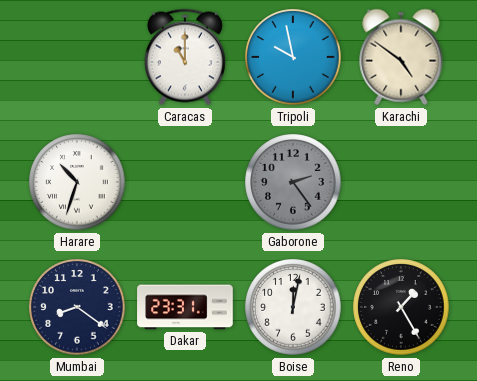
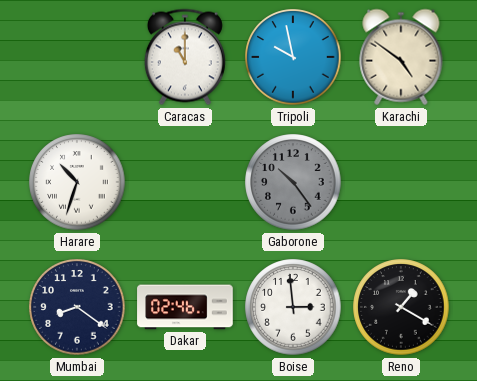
Gaborone: 2:24 -> 10:24
Dakar: 23:31 -> 02:46
Boise: 12:02 -> 2:59
Reno: 1:25 -> 1:20
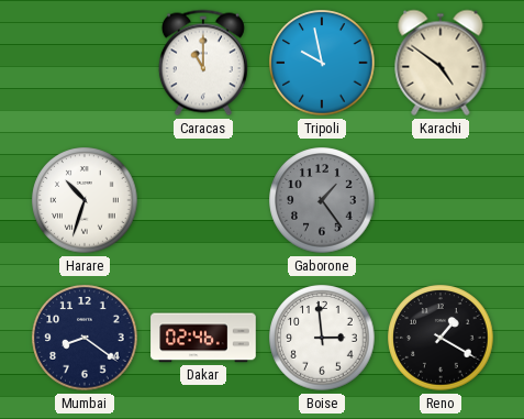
Gaborone: 10:24 -> 1:24
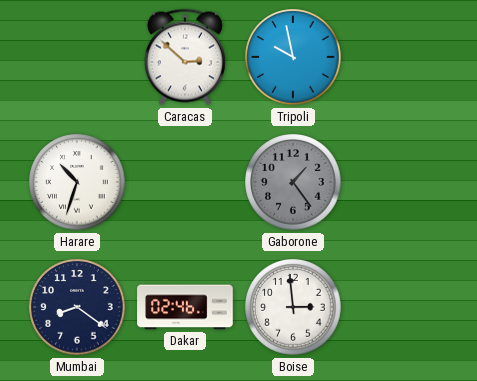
Caracas: 11:00 -> 2:52
Karachi: 4:51 -> none
Reno: 1:20 -> none
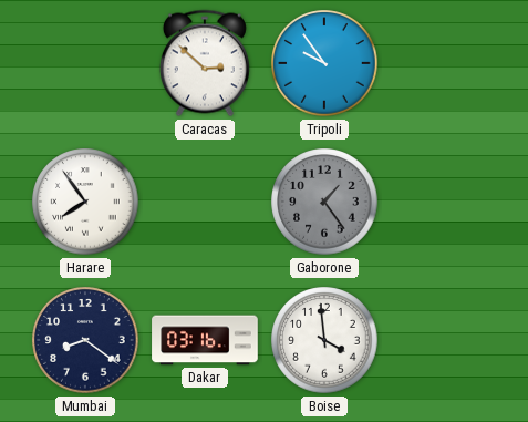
Tripoli: 9:58 -> 9:54
Harare: 10:33 -> 7:54
Dakar: 02:46 -> 03:16
Boise: 2:59 -> 3:59
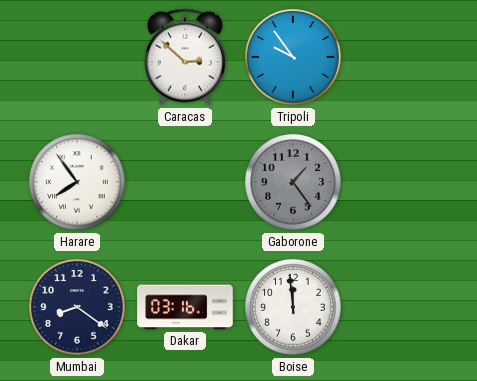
Boise: 3:59 -> 11:59
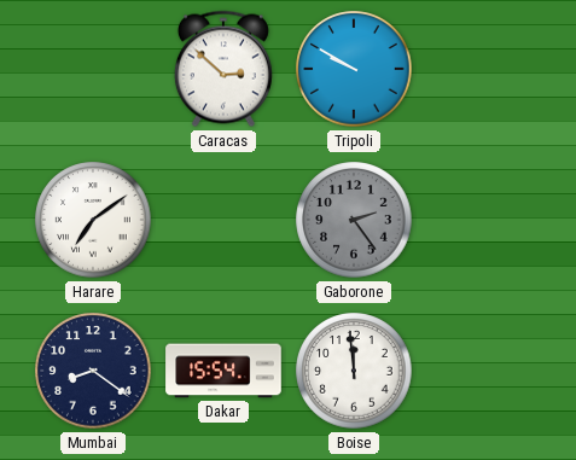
Tripoli: 9:54 -> 9:50
Harare: 7:54 -> 7:09
Gaborone: 1:24 -> 2:24
Dakar: 03:16 -> 15:54
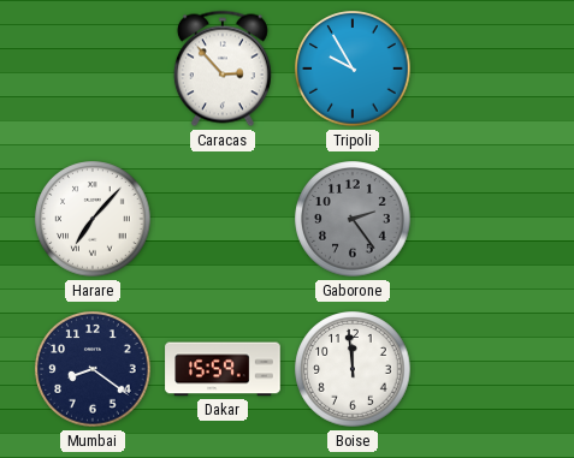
Caracas: 2:52 -> 2:53
Tripoli: 9:50 -> 9:55
Harare: 7:09 -> 7:07
Dakar: 15:54 -> 15:59
